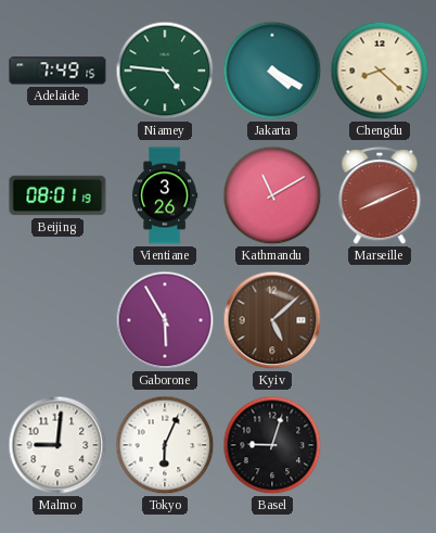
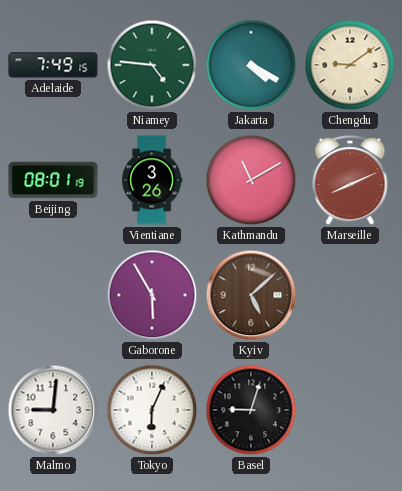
Chengdu: 8:22 -> 9:09
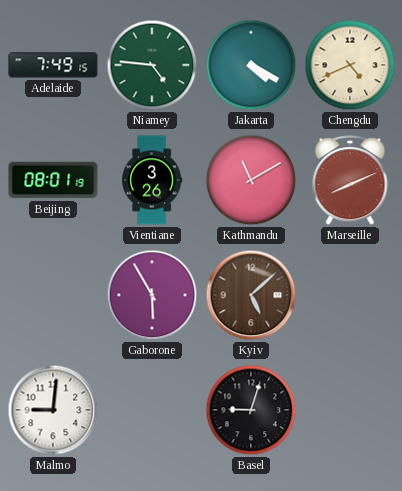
Chengdu: 9:09 -> 4:41
Tokyo: 6:04 -> none
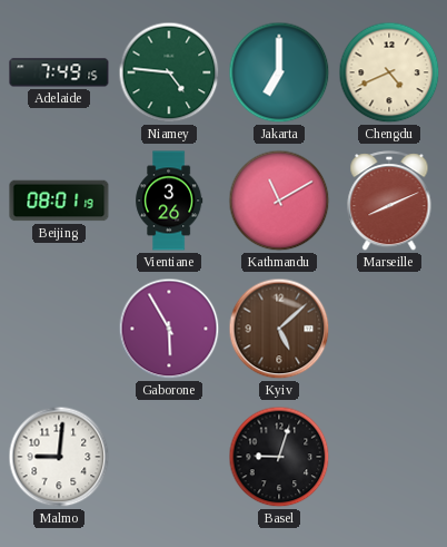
Jakarta: 4:20 -> 7:00
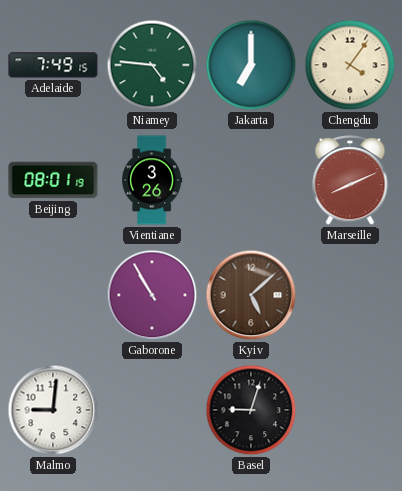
Chengdu: 4:41 -> 4:06
Kathmandu: 11:10 -> none
Gaborone: 5:55 -> 10:55
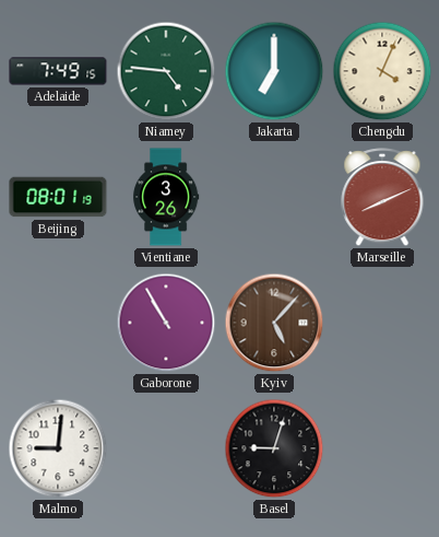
Chengdu: 4:06 -> 4:04
Kyiv: 5:08 -> 5:07
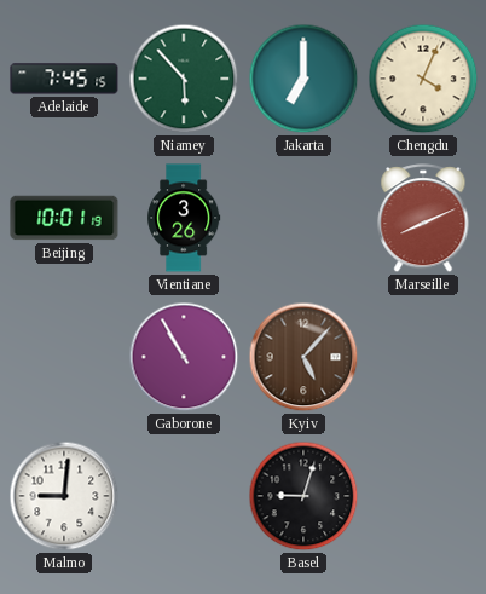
Adelaide: 7:49 -> 7:45
Niamey: 4:46 -> 5:53
Beijing: 08:01 -> 10:01
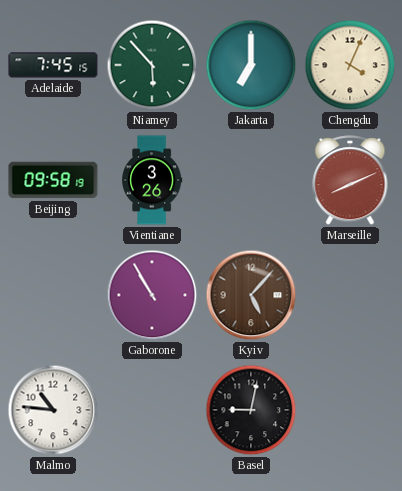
Beijing: 10:01 -> 09:58
Malmo: 9:01 -> 10:46
Basel: 9:03 -> 9:02
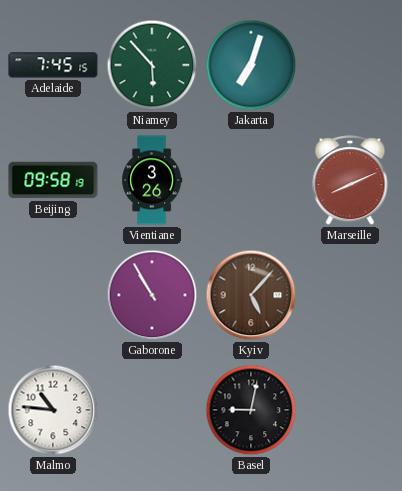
Jakarta: 7:00 -> 7:03
Chengdu: 4:04 -> none
